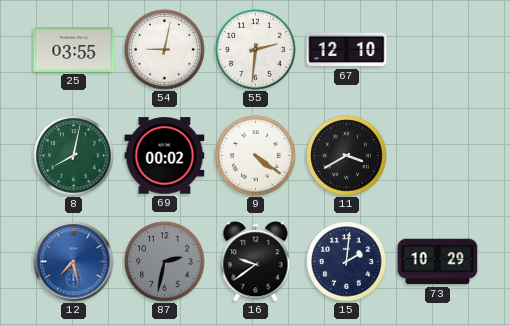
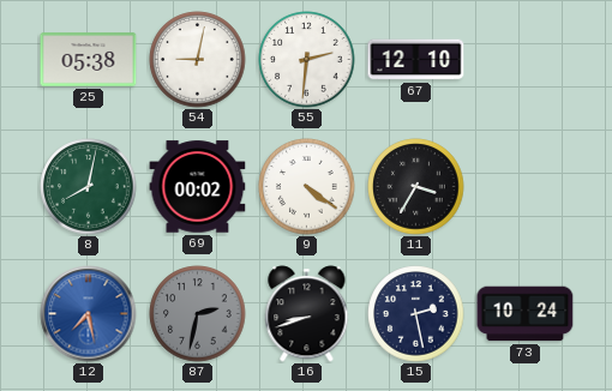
25: 03:55 -> 05:38
11: 3:40 -> 3:35
16: 9:39 -> 8:42
15: 2:01 -> 2:28
73: 10:29 -> 10:24
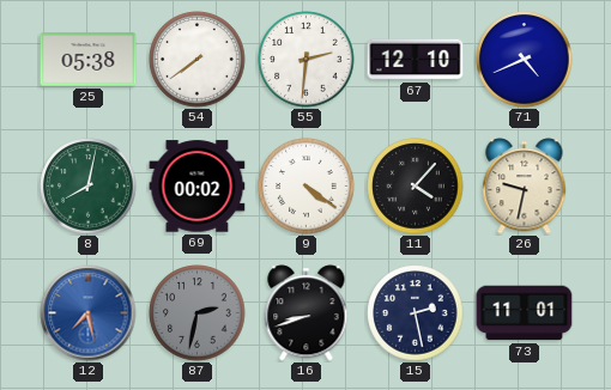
54: 9:02 -> 7:39
71: none -> 4:41
11: 3:35 -> 4:07
26: none -> 9:32
73: 10:24 -> 11:01
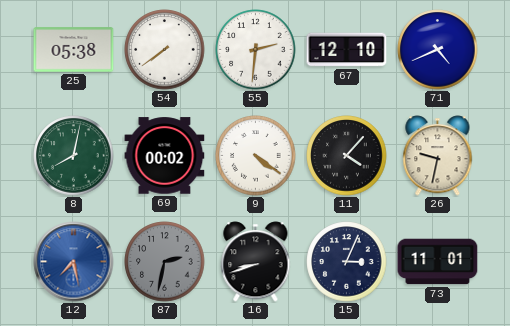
15: 2:28 -> 3:04
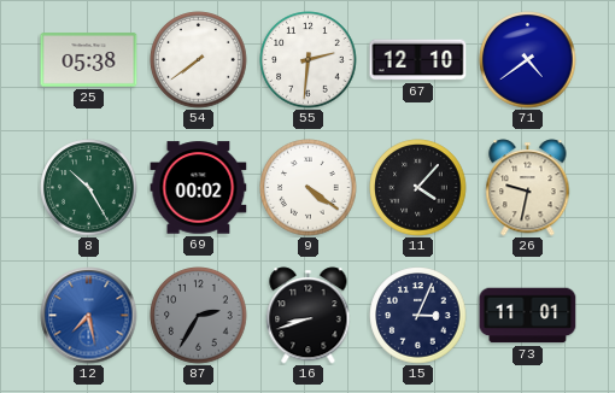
71: 4:41 -> 4:39
8: 8:02 -> 10:25
87: 2:32 -> 2:35
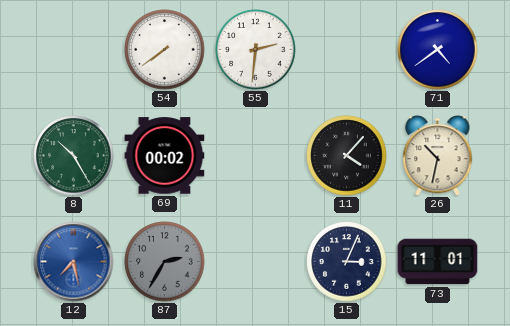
25: 05:38 -> none
67: 12:10 -> none
9: 4:21 -> none
26: 9:32 -> 10:32
16: 8:42 -> none
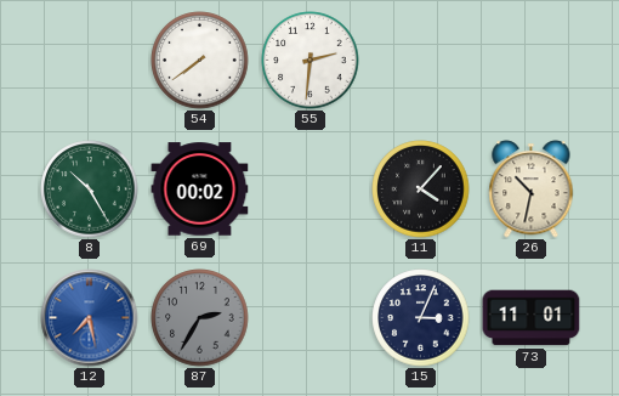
71: 4:39 -> none
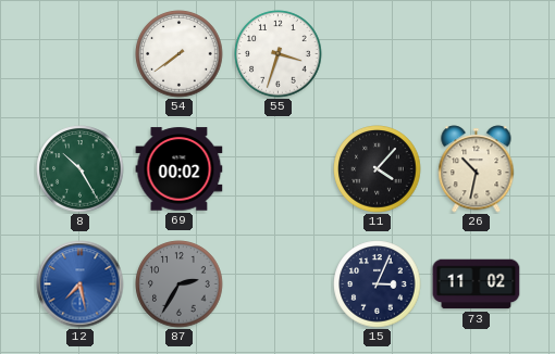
55: 2:31 -> 3:33
73: 11:01 -> 11:02
